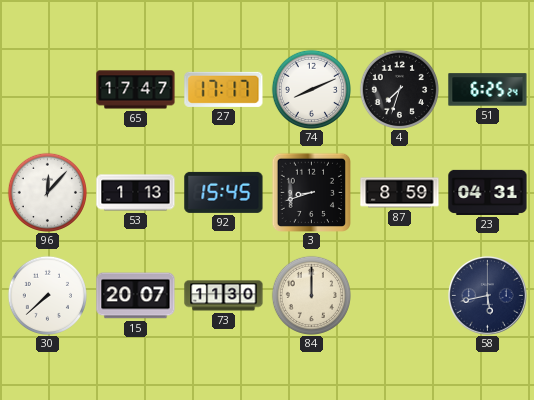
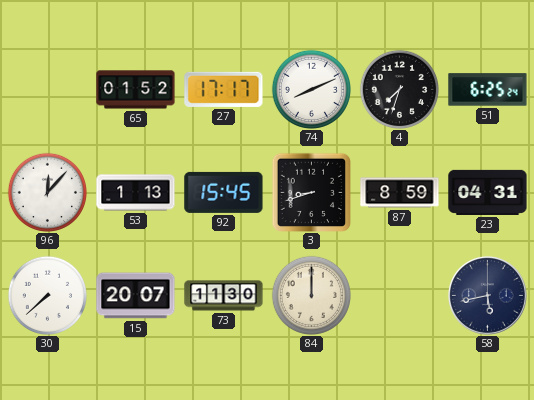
65: 17:47 -> 01:52
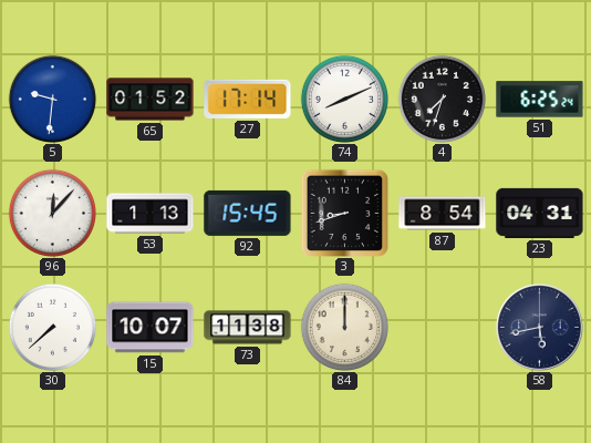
5: none -> 9:31
27: 17:17 -> 17:14
87: 8:59 -> 8:54
15: 20:07 -> 10:07
73: 11:30 -> 11:38
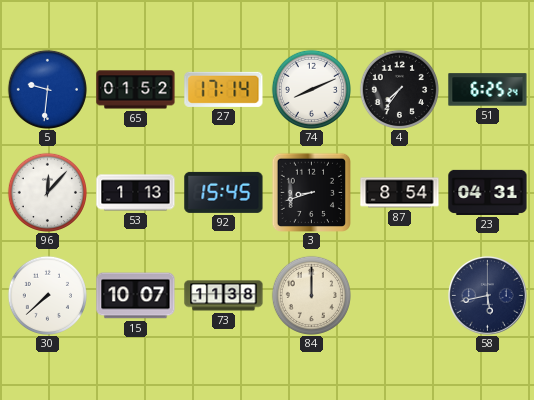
4: 7:33 -> 7:36
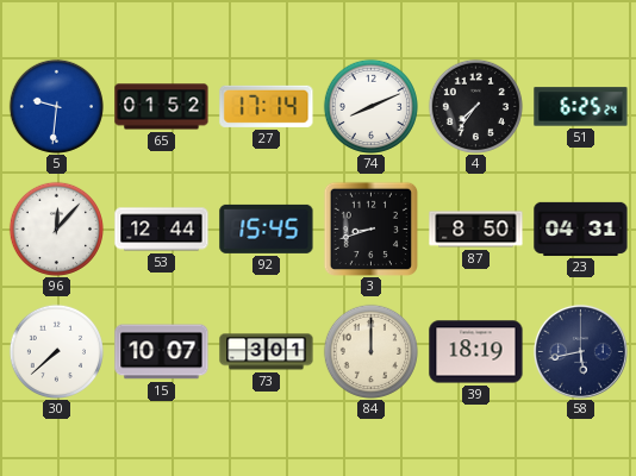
53: 1:13 -> 12:44
87: 8:54 -> 8:50
73: 11:38 -> 3:01
39: none -> 18:19
